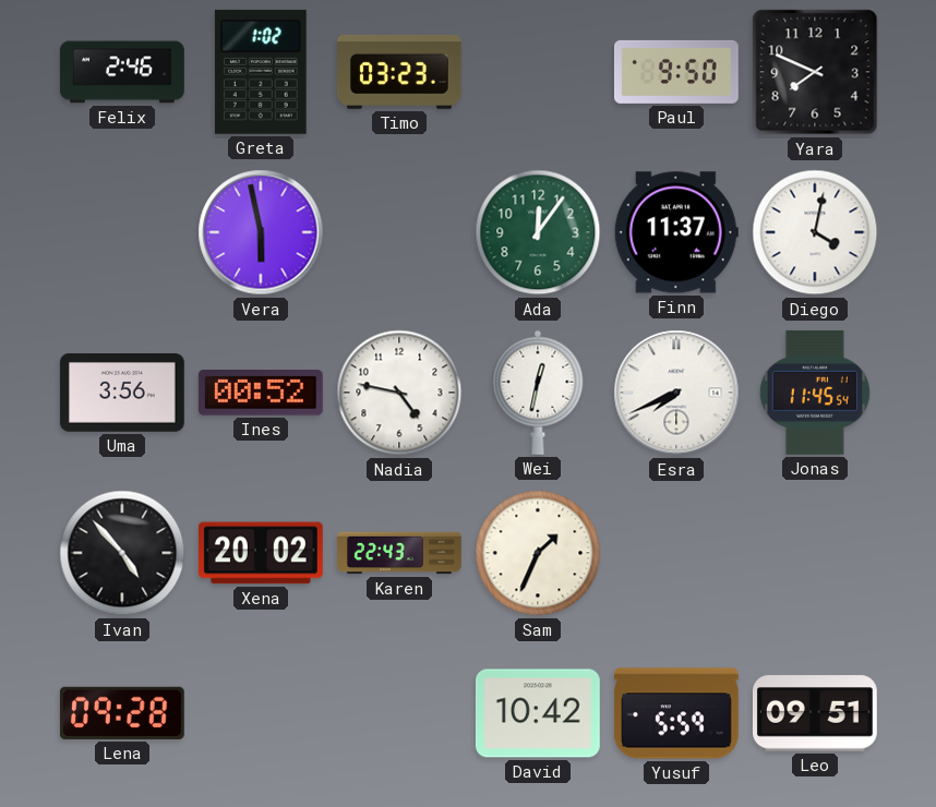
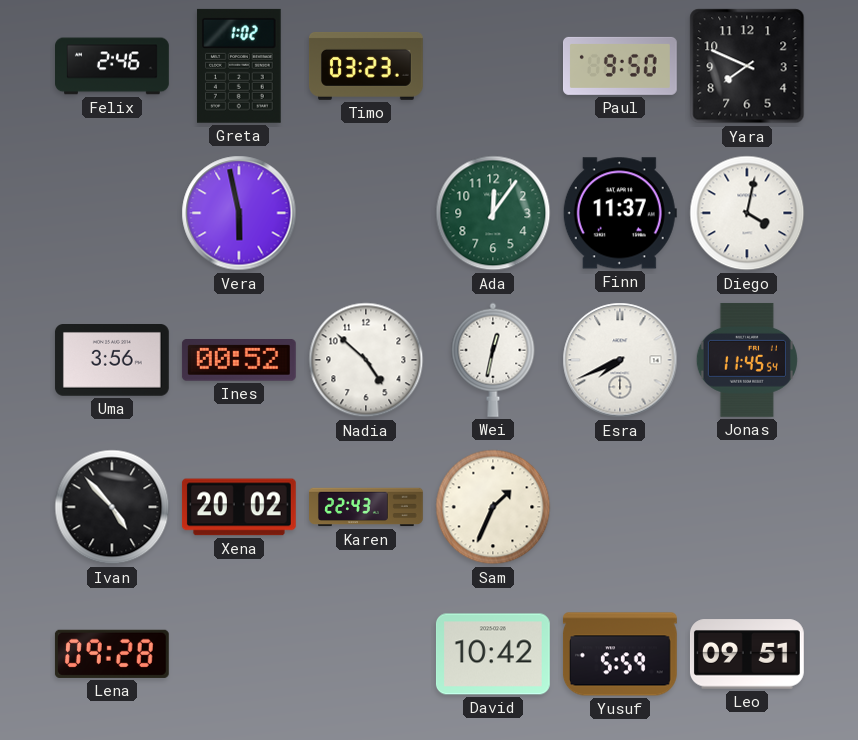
Nadia: 4:47 -> 4:52
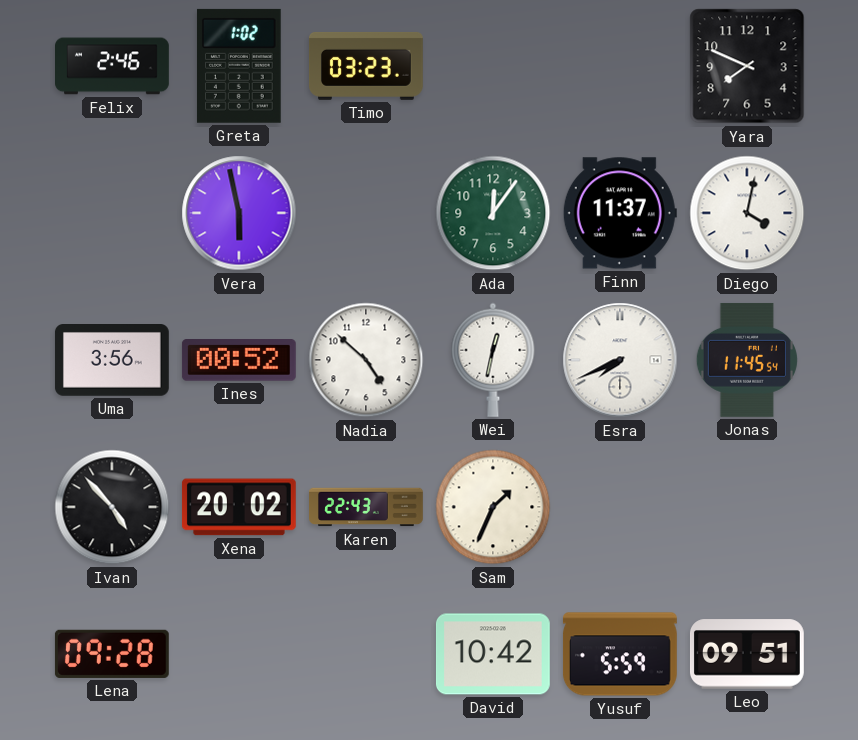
Paul: 9:50 -> none
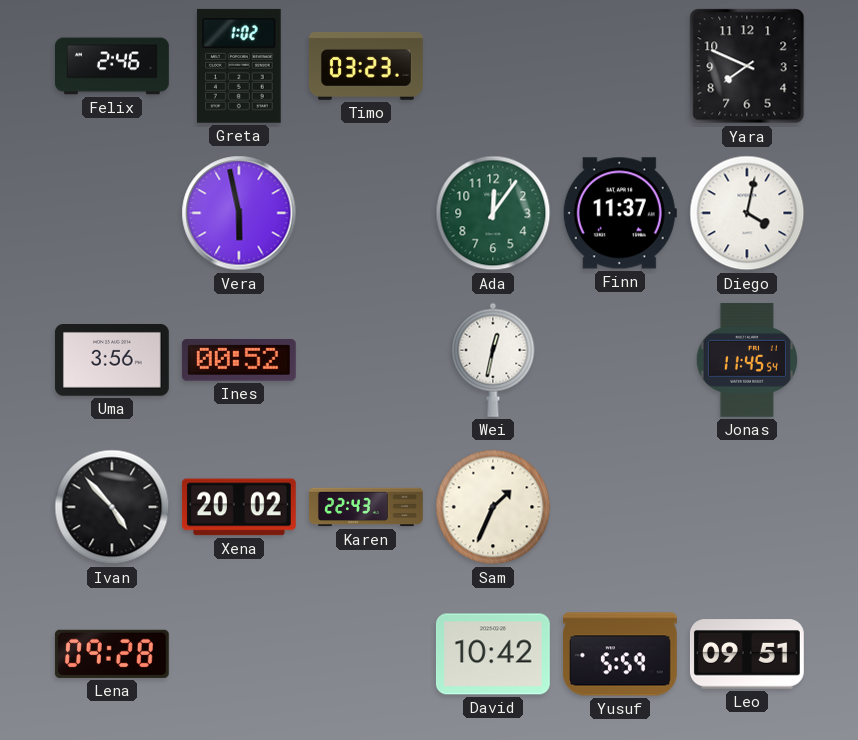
Nadia: 4:52 -> none
Esra: 7:41 -> none
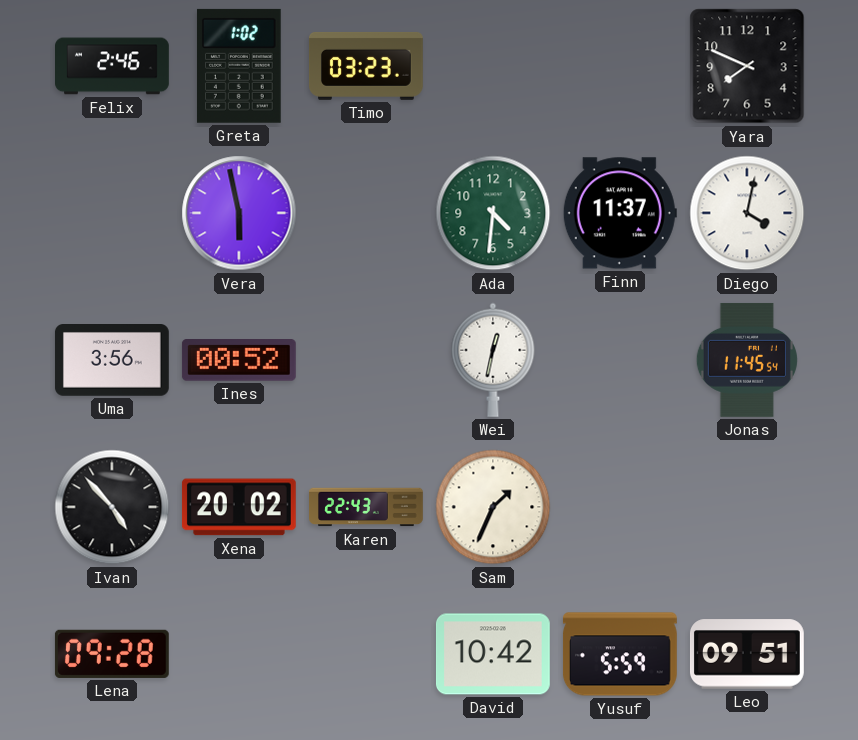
Ada: 12:06 -> 4:31
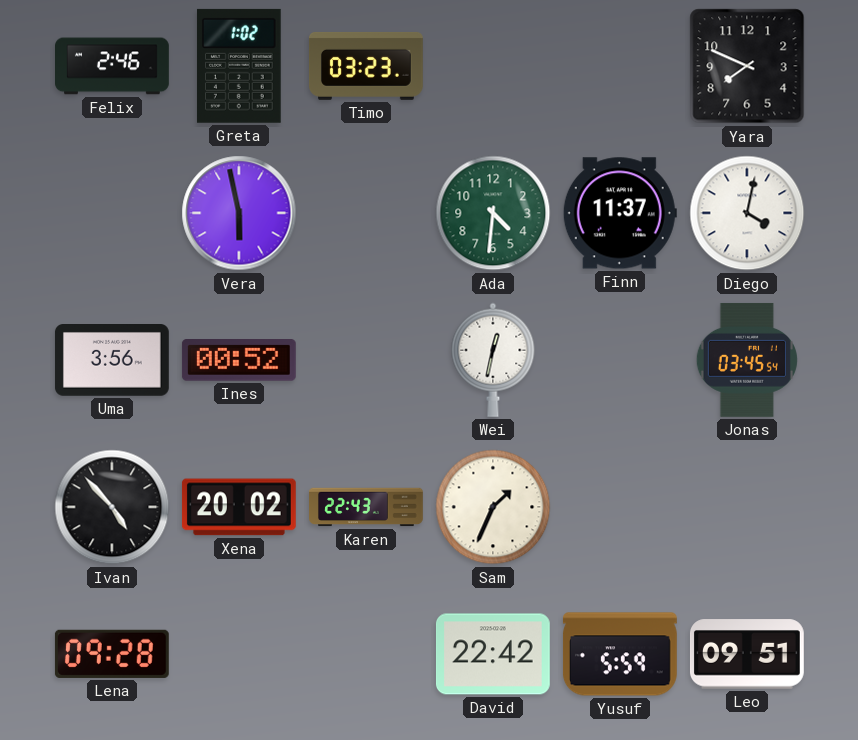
Jonas: 11:45 -> 03:45
David: 10:42 -> 22:42
